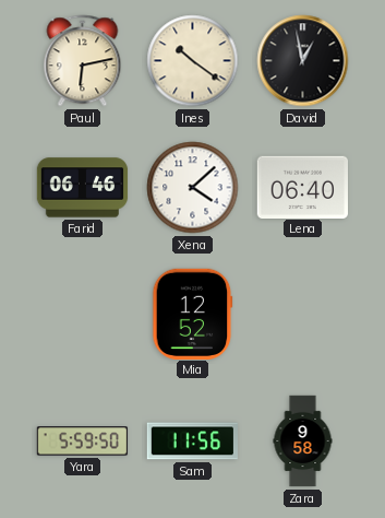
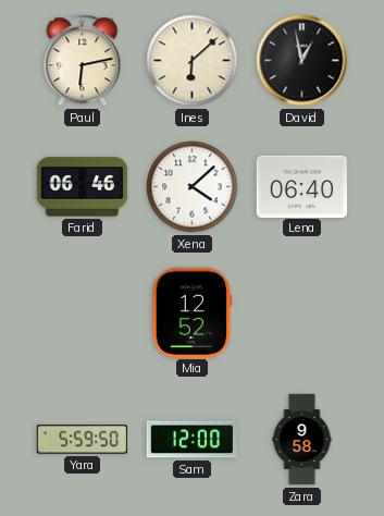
Ines: 10:21 -> 6:08
Sam: 11:56 -> 12:00
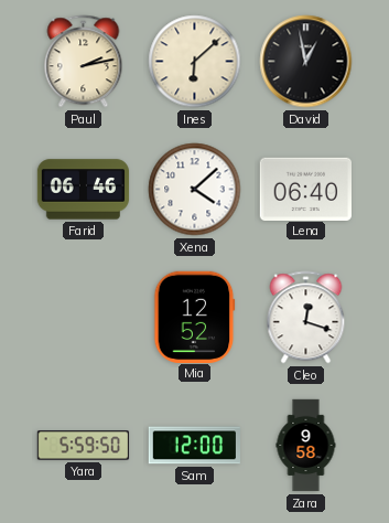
Paul: 6:13 -> 2:13
Cleo: none -> 12:18
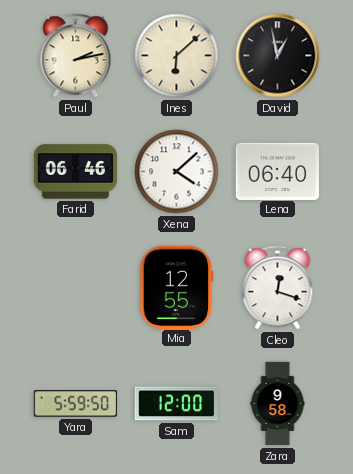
Mia: 12:52 -> 12:55
